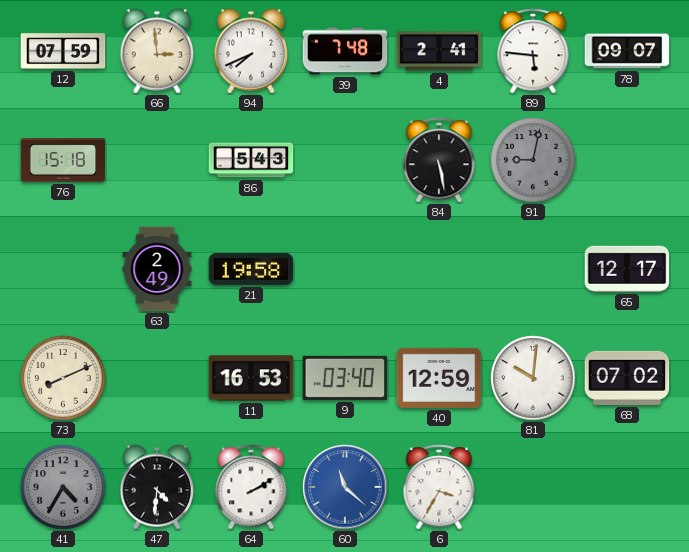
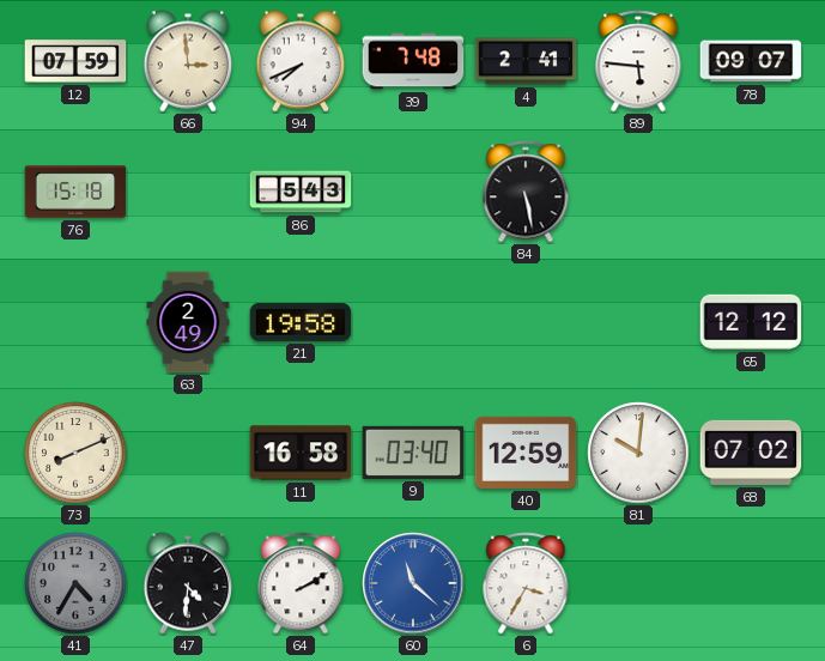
91: 9:02 -> none
65: 12:17 -> 12:12
11: 16:53 -> 16:58
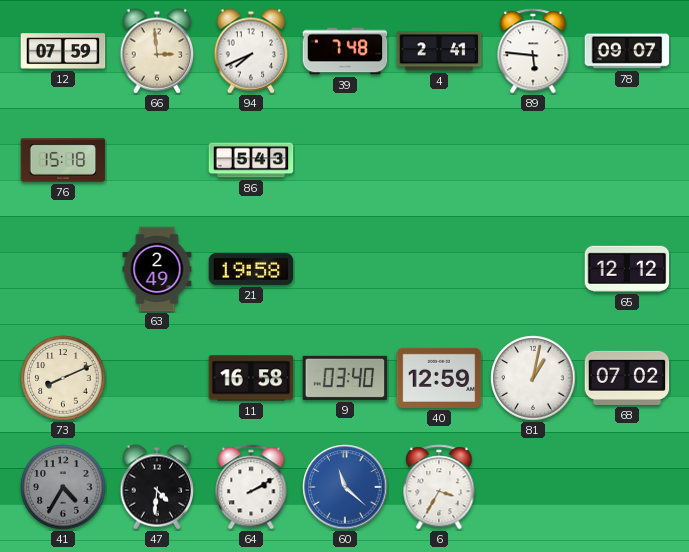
84: 5:28 -> none
81: 10:01 -> 1:02
